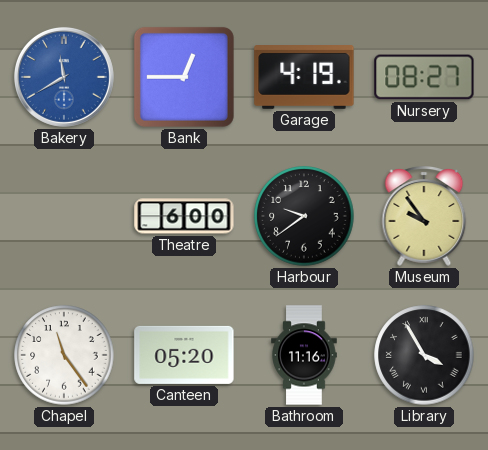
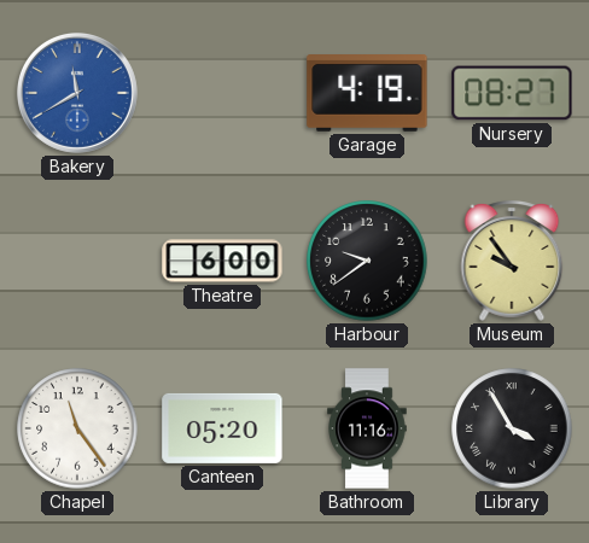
Bank: 12:45 -> none
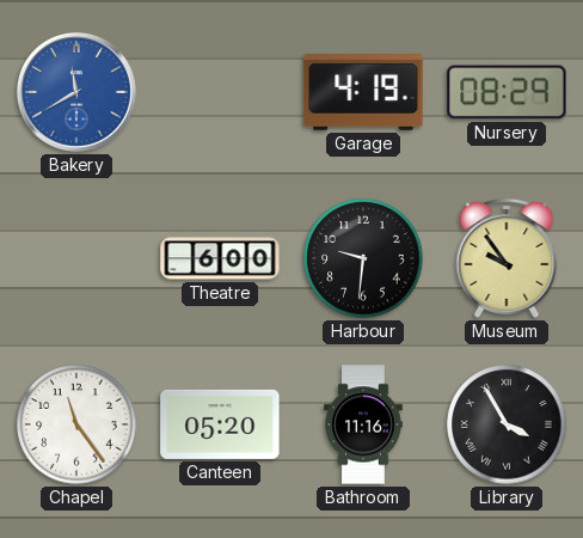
Nursery: 08:27 -> 08:29
Harbour: 9:39 -> 9:31
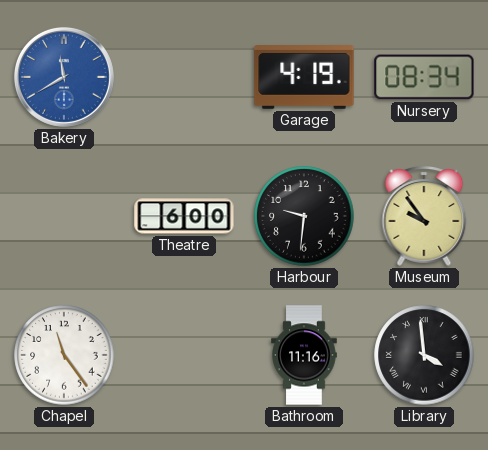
Nursery: 08:29 -> 08:34
Canteen: 05:20 -> none
Library: 3:55 -> 3:59
